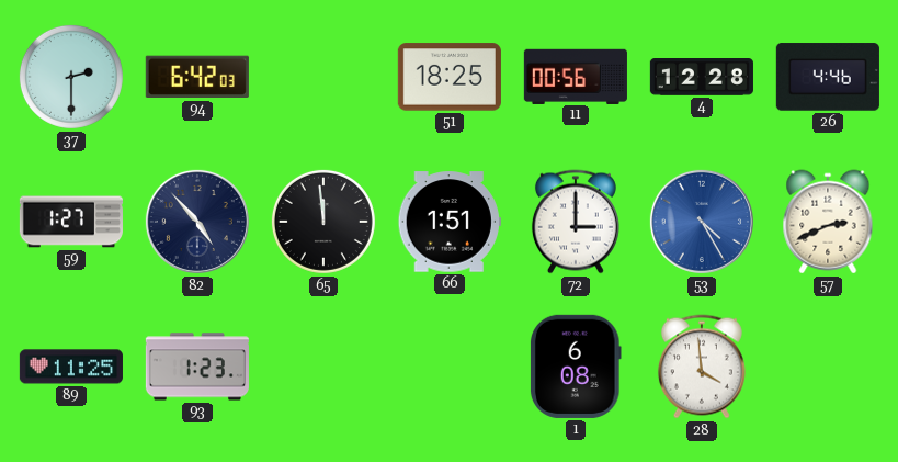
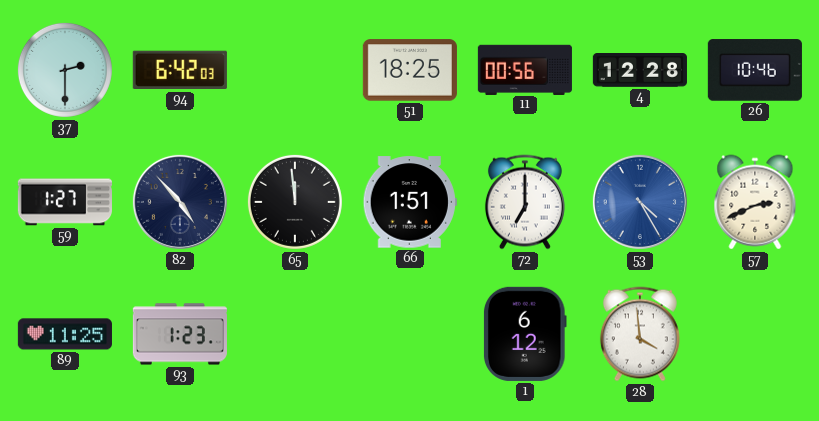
26: 4:46 -> 10:46
72: 3:00 -> 7:00
1: 6:08 -> 6:12
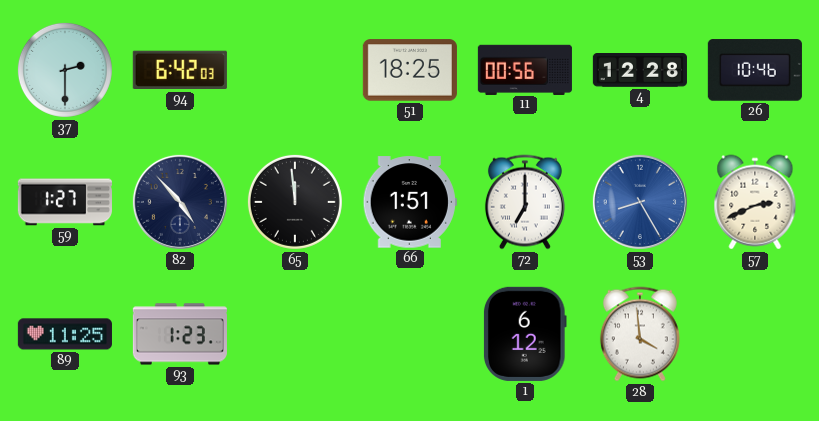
53: 4:25 -> 8:25
